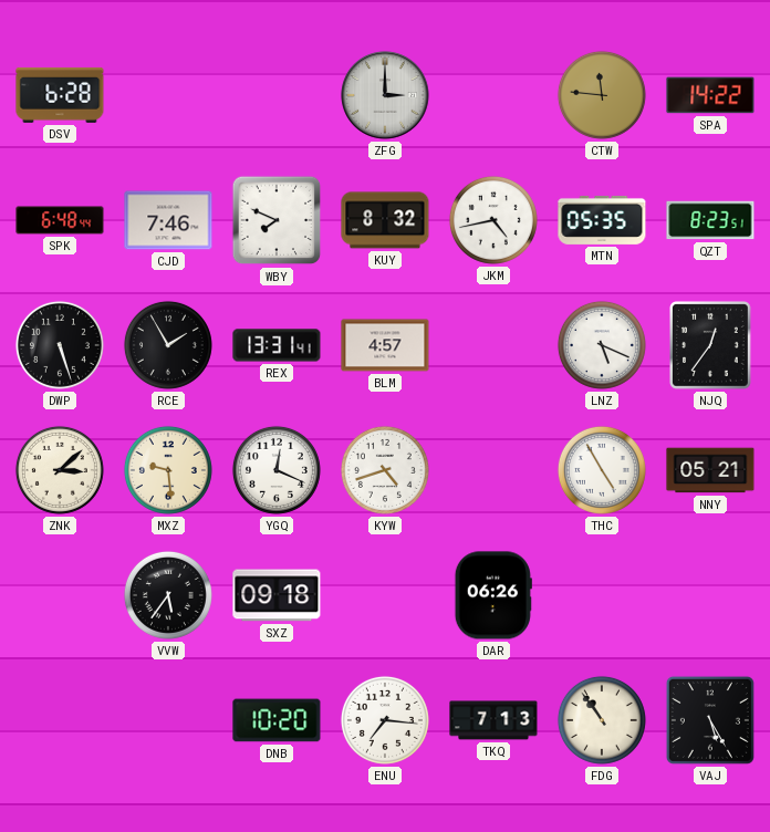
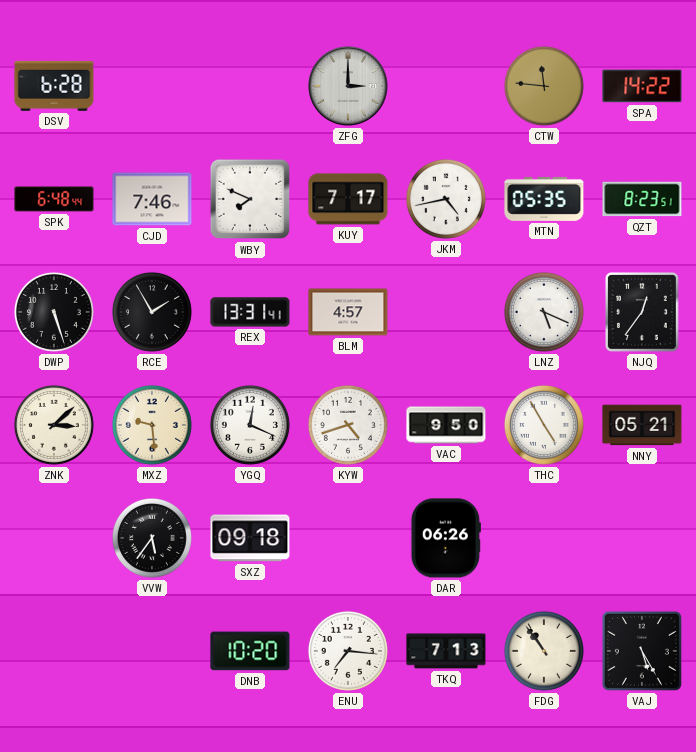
KUY: 8:32 -> 7:17
VAC: none -> 9:50
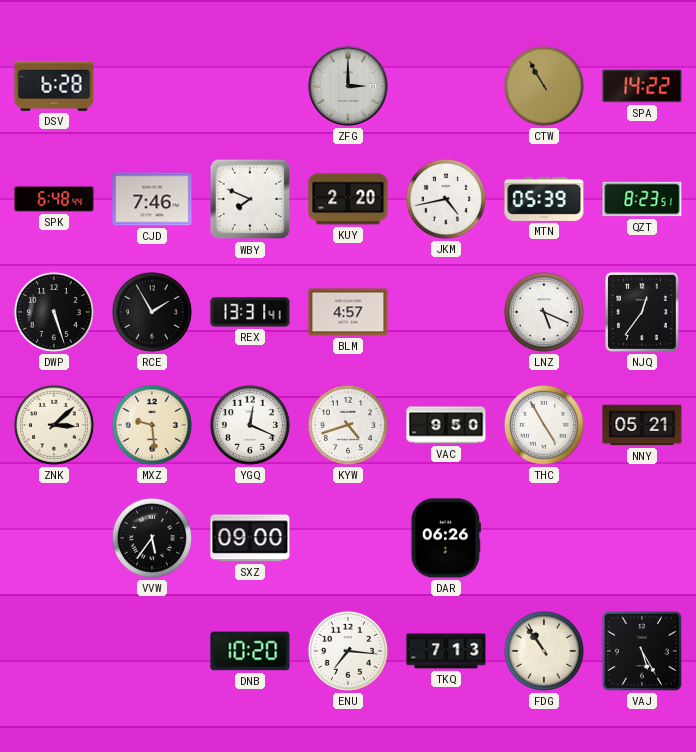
CTW: 11:46 -> 10:55
KUY: 7:17 -> 2:20
MTN: 05:35 -> 05:39
SXZ: 09:18 -> 09:00
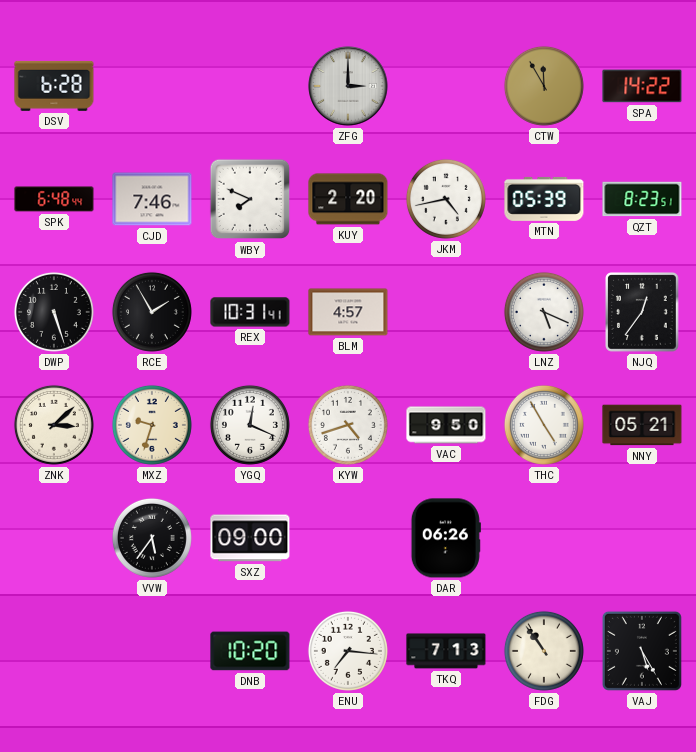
CTW: 10:55 -> 11:55
REX: 13:31 -> 10:31
MXZ: 9:29 -> 9:33
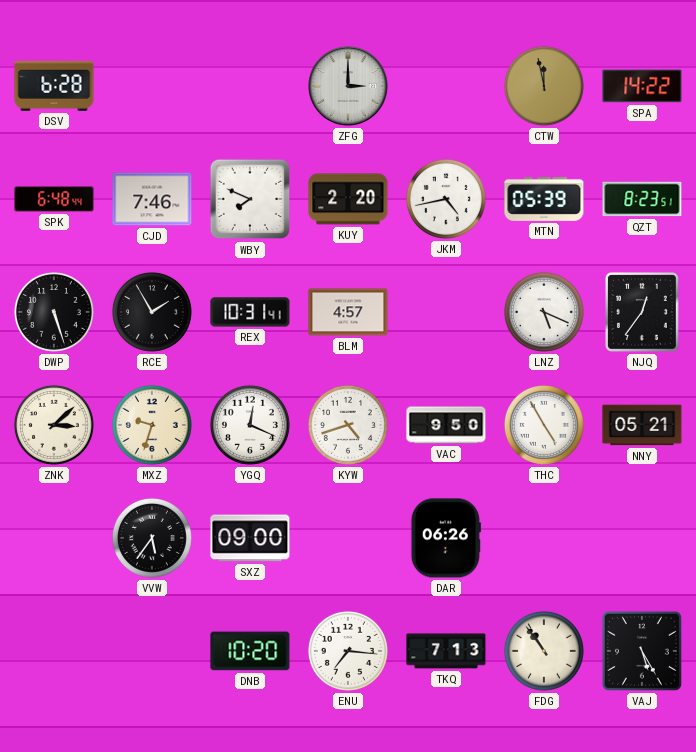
CTW: 11:55 -> 11:58
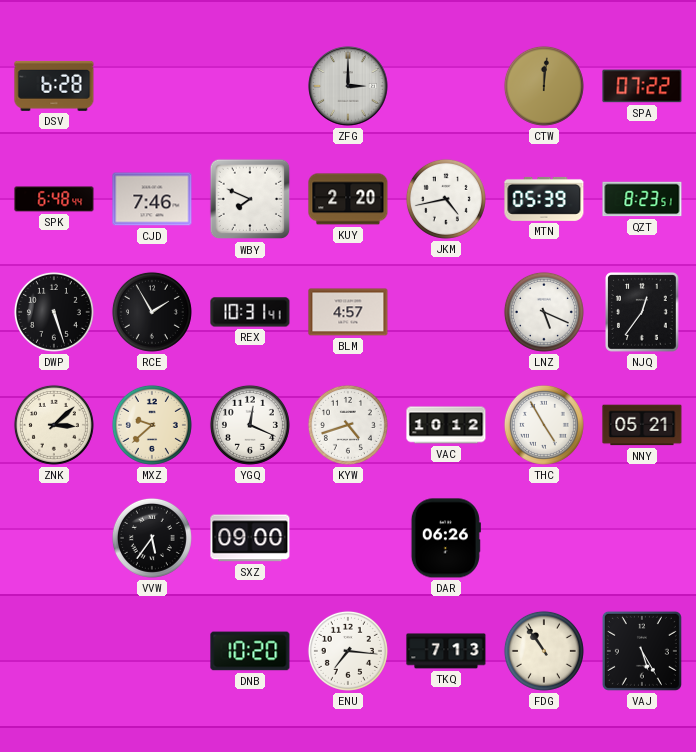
CTW: 11:58 -> 12:01
SPA: 14:22 -> 07:22
MXZ: 9:33 -> 9:38
VAC: 9:50 -> 10:12
